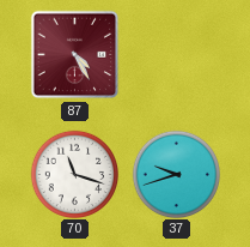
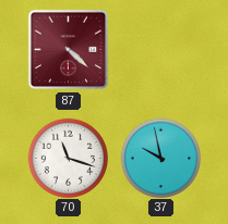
87: 4:25 -> 4:22
37: 9:42 -> 9:58
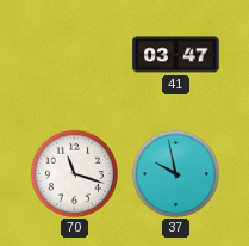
87: 4:22 -> none
41: none -> 03:47
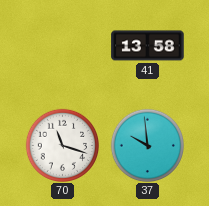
41: 03:47 -> 13:58
37: 9:58 -> 9:59
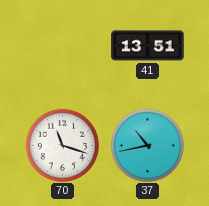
41: 13:58 -> 13:51
37: 9:59 -> 10:43
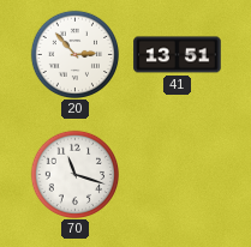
20: none -> 2:53
37: 10:43 -> none
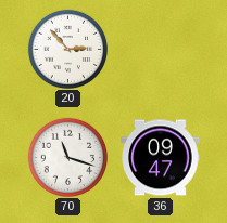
41: 13:51 -> none
36: none -> 09:47
